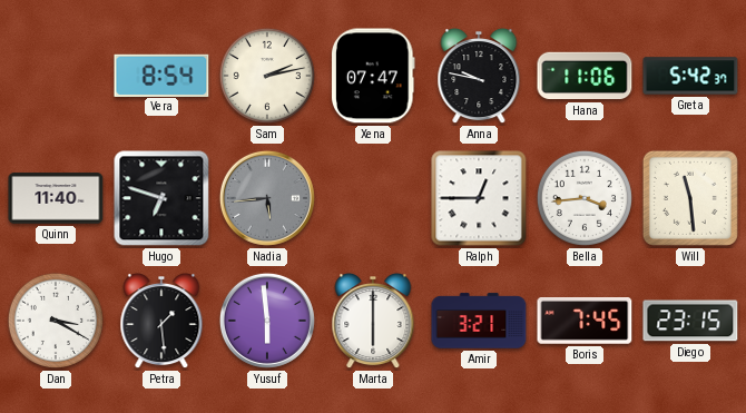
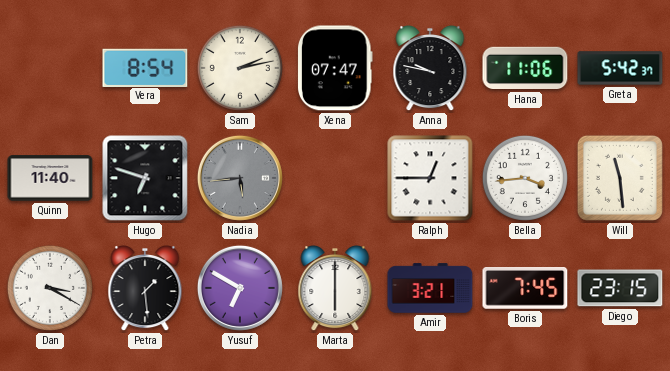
Yusuf: 5:59 -> 6:50
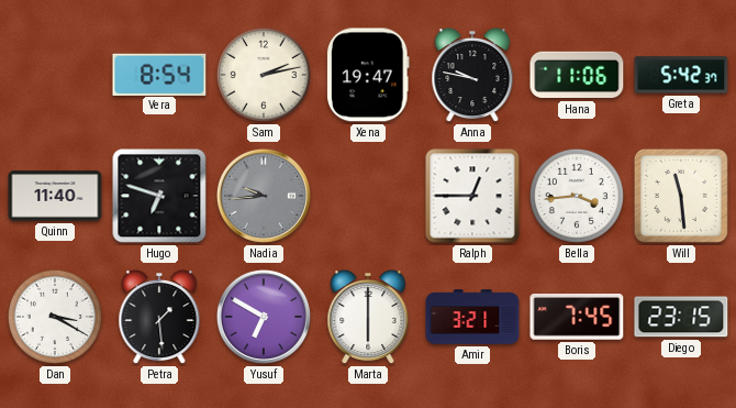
Xena: 07:47 -> 19:47
Nadia: 5:44 -> 9:44
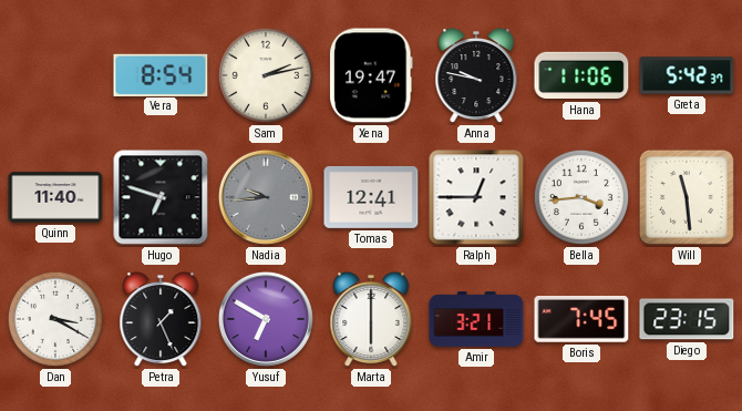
Tomas: none -> 12:41
Petra: 1:29 -> 1:26
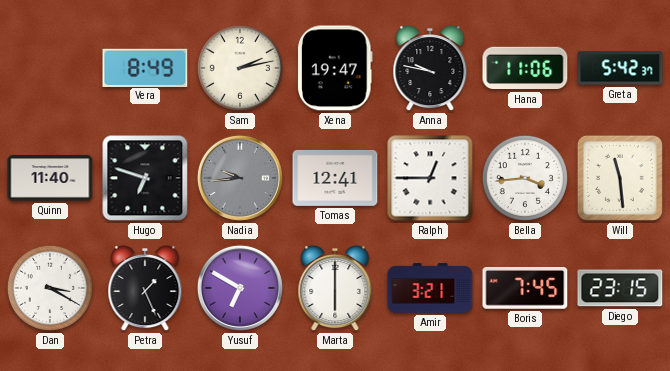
Vera: 8:54 -> 8:49
